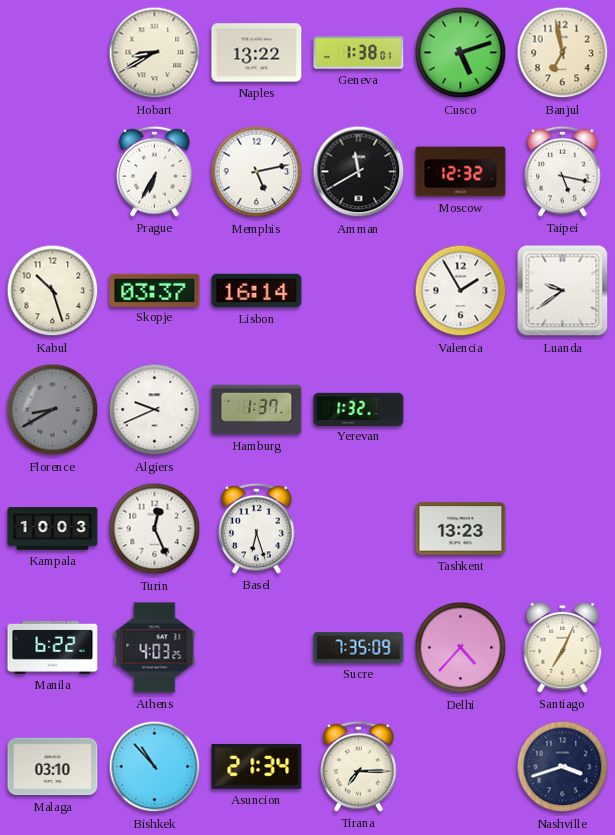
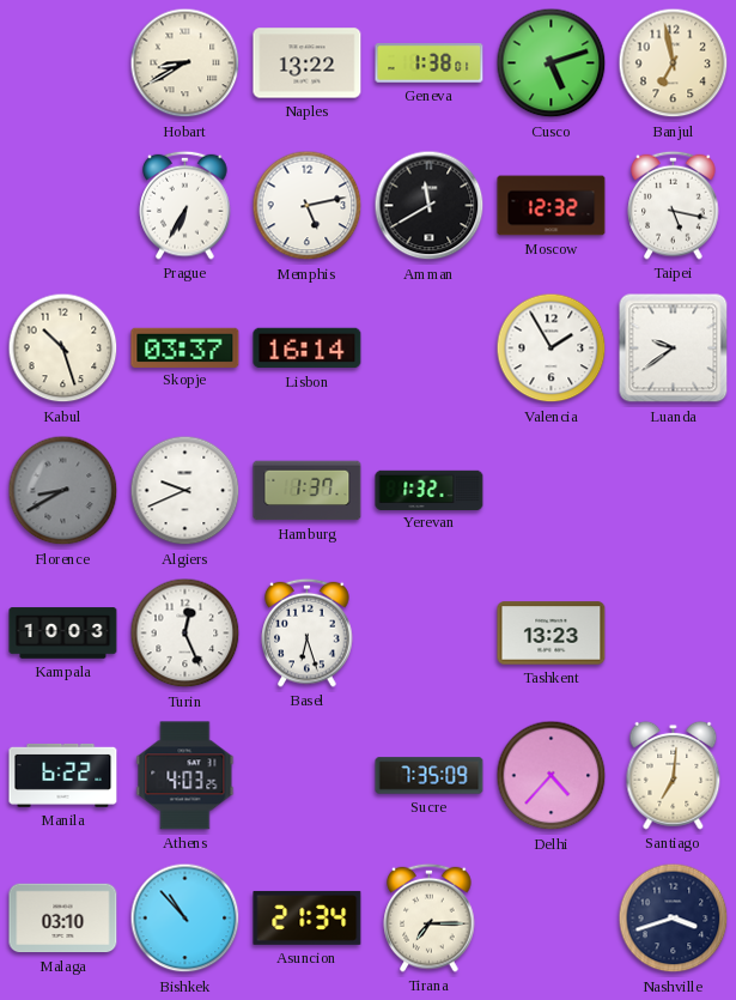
Santiago: 7:04 -> 7:01
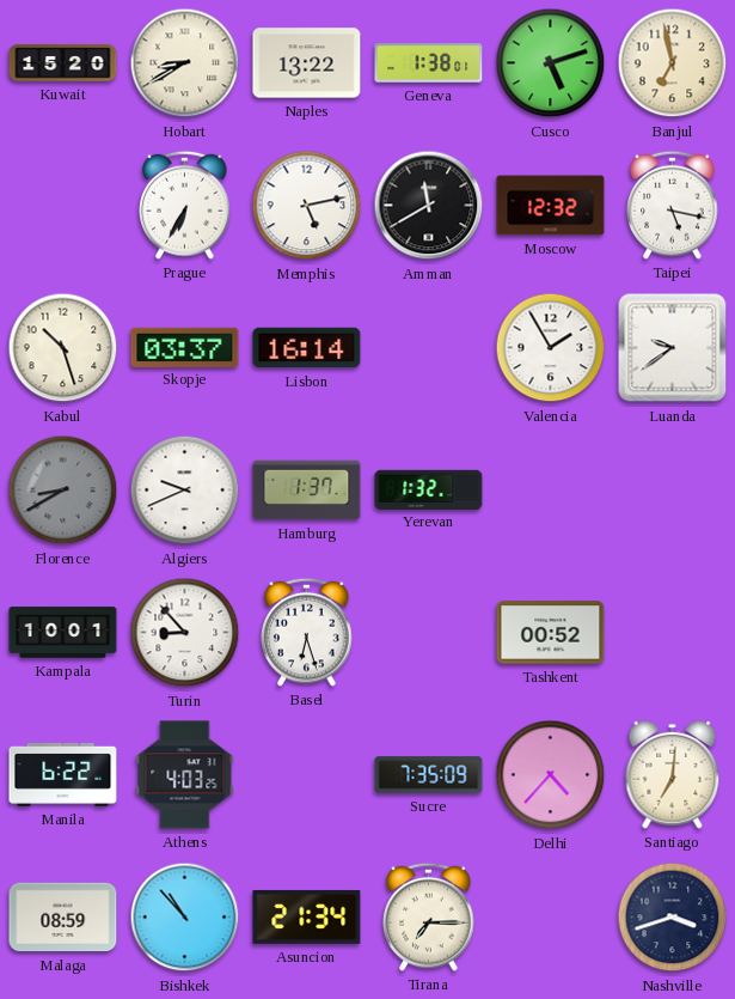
Kuwait: none -> 15:20
Kampala: 10:03 -> 10:01
Turin: 12:26 -> 8:53
Tashkent: 13:23 -> 00:52
Malaga: 03:10 -> 08:59
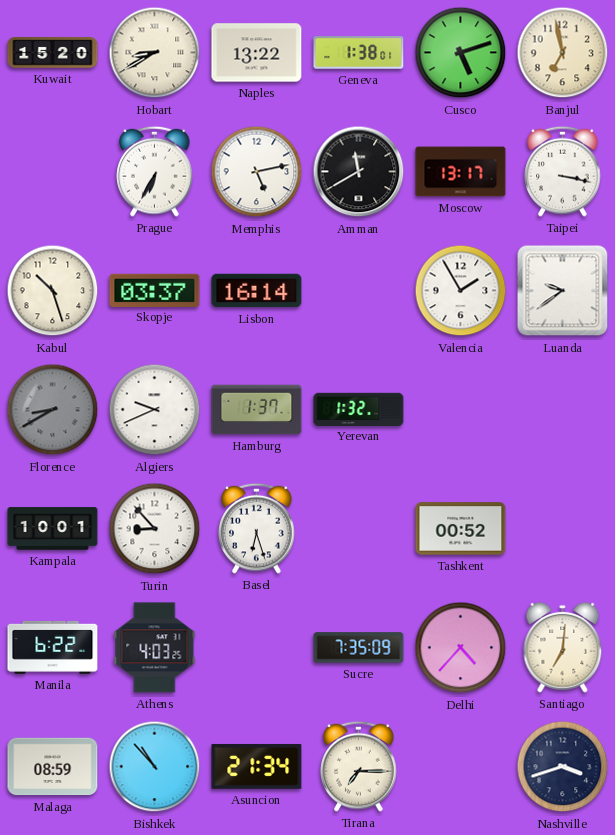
Moscow: 12:32 -> 13:17
Taipei: 5:17 -> 3:17
